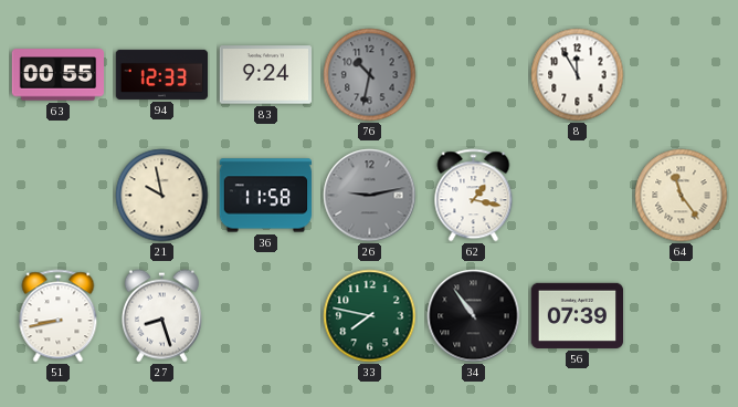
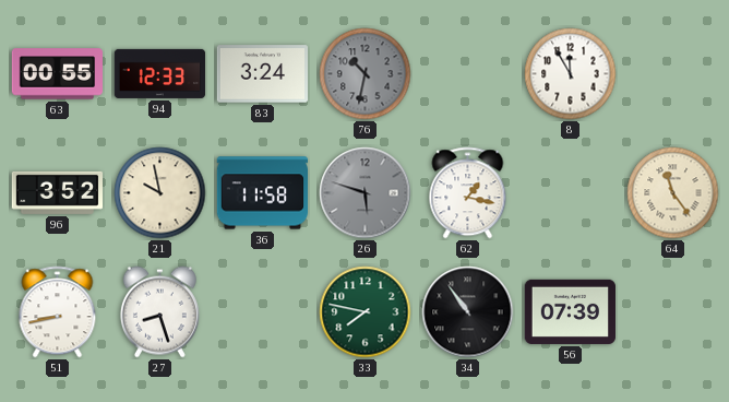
83: 9:24 -> 3:24
96: none -> 3:52
26: 9:13 -> 5:48
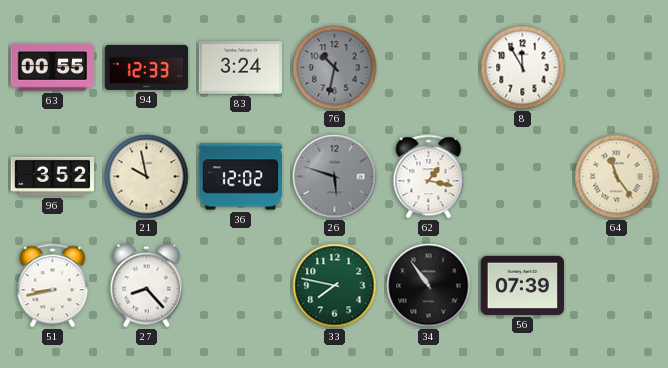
36: 11:58 -> 12:02
27: 8:27 -> 8:23
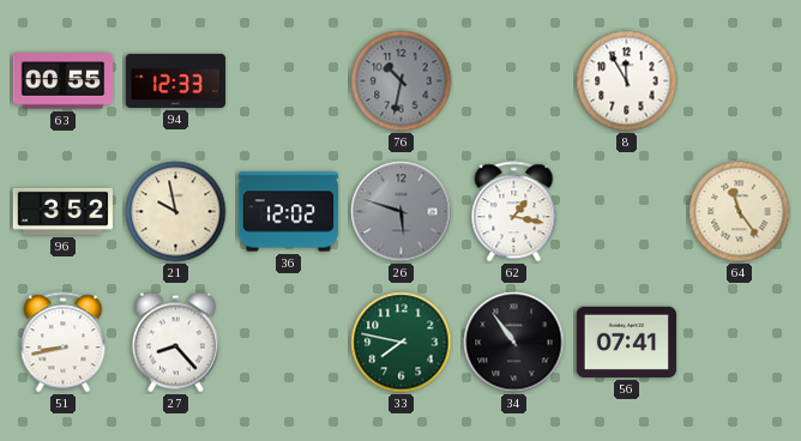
83: 3:24 -> none
56: 07:39 -> 07:41
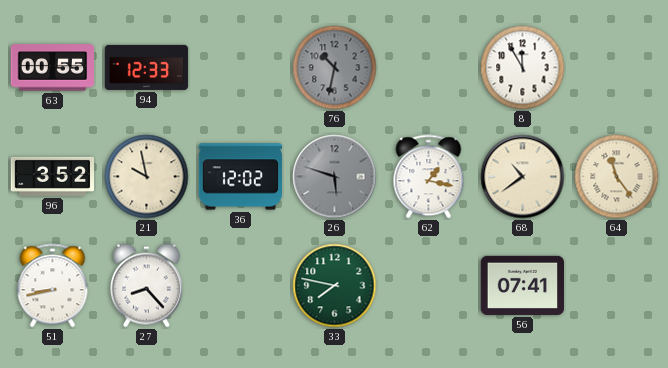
68: none -> 10:39
34: 10:54 -> none
